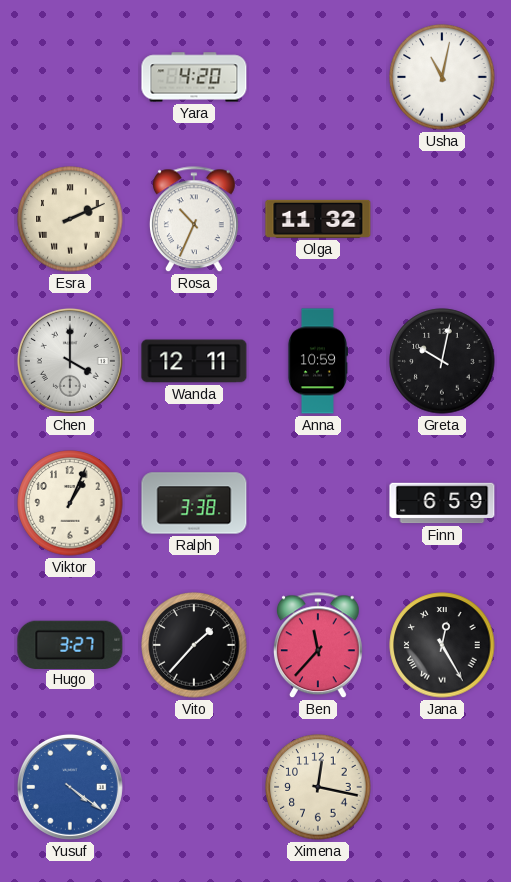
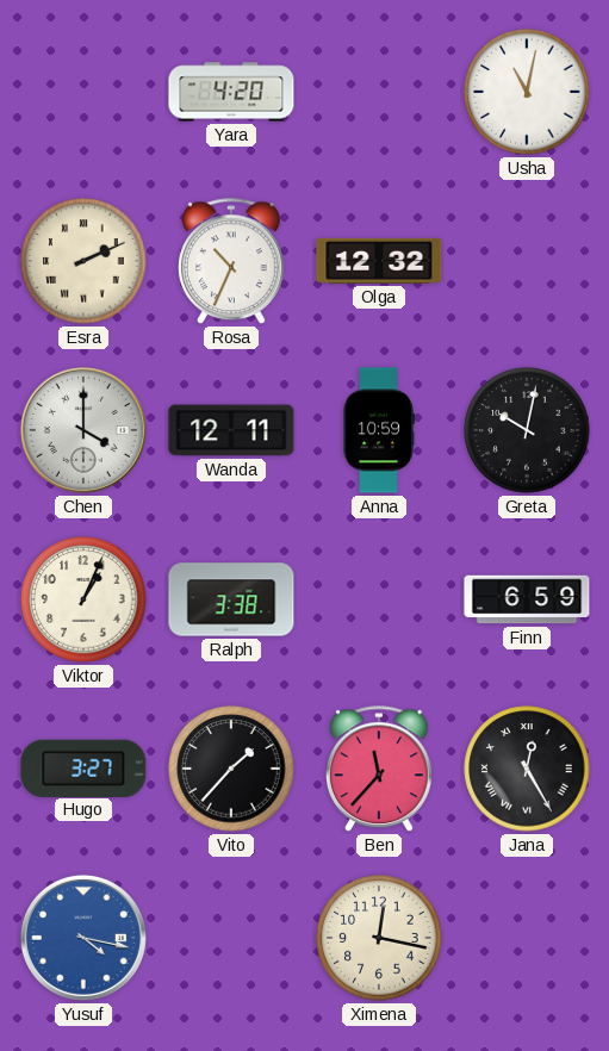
Olga: 11:32 -> 12:32
Yusuf: 4:21 -> 4:17
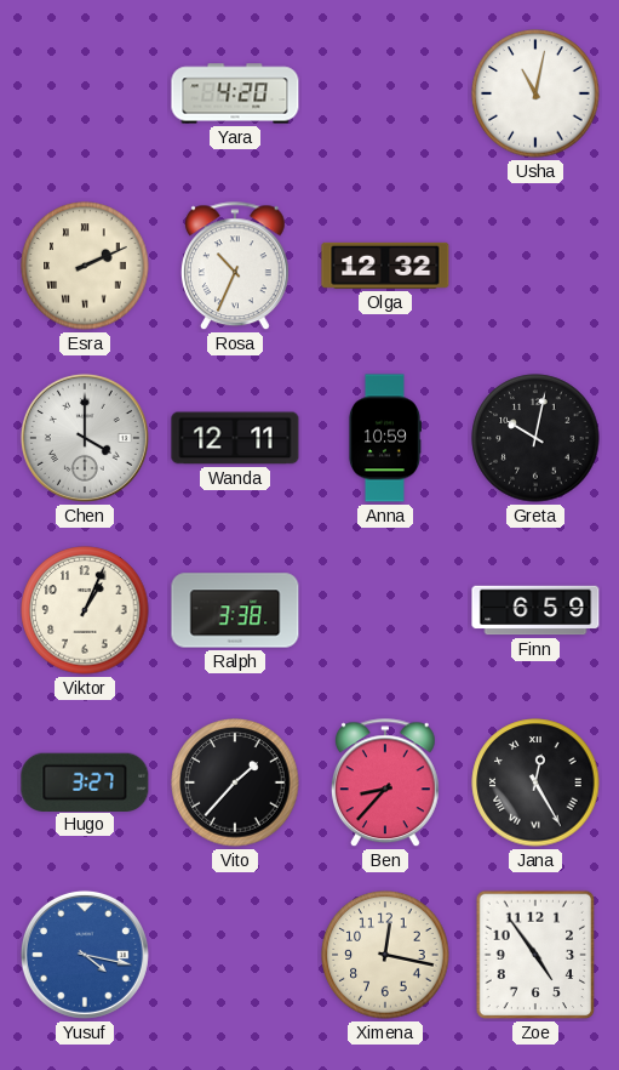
Ben: 11:37 -> 8:37
Zoe: none -> 4:54
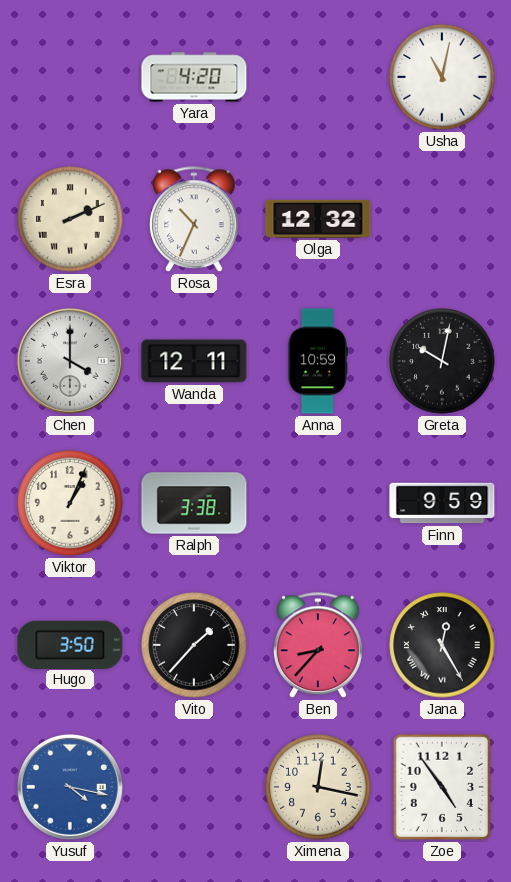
Finn: 6:59 -> 9:59
Hugo: 3:27 -> 3:50
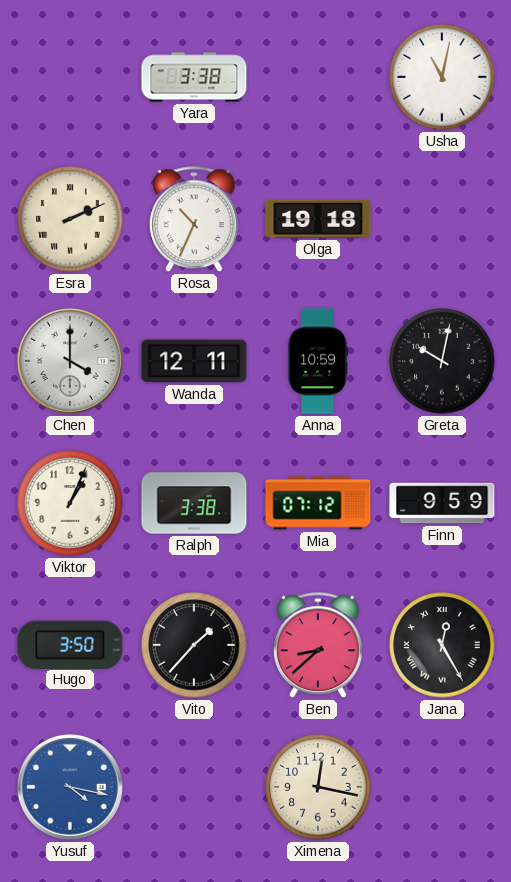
Yara: 4:20 -> 3:38
Olga: 12:32 -> 19:18
Mia: none -> 07:12
Ben: 8:37 -> 8:38
Zoe: 4:54 -> none
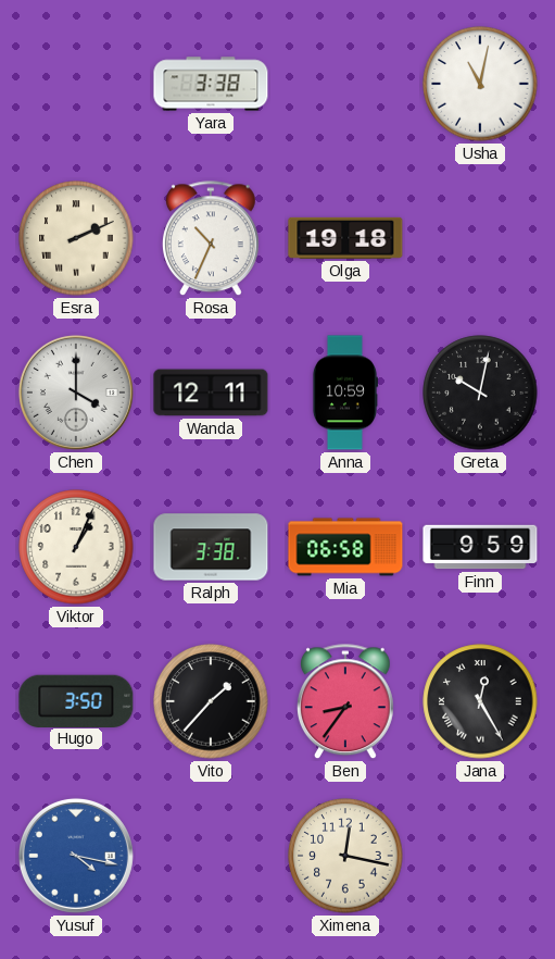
Mia: 07:12 -> 06:58
Ben: 8:38 -> 8:36
